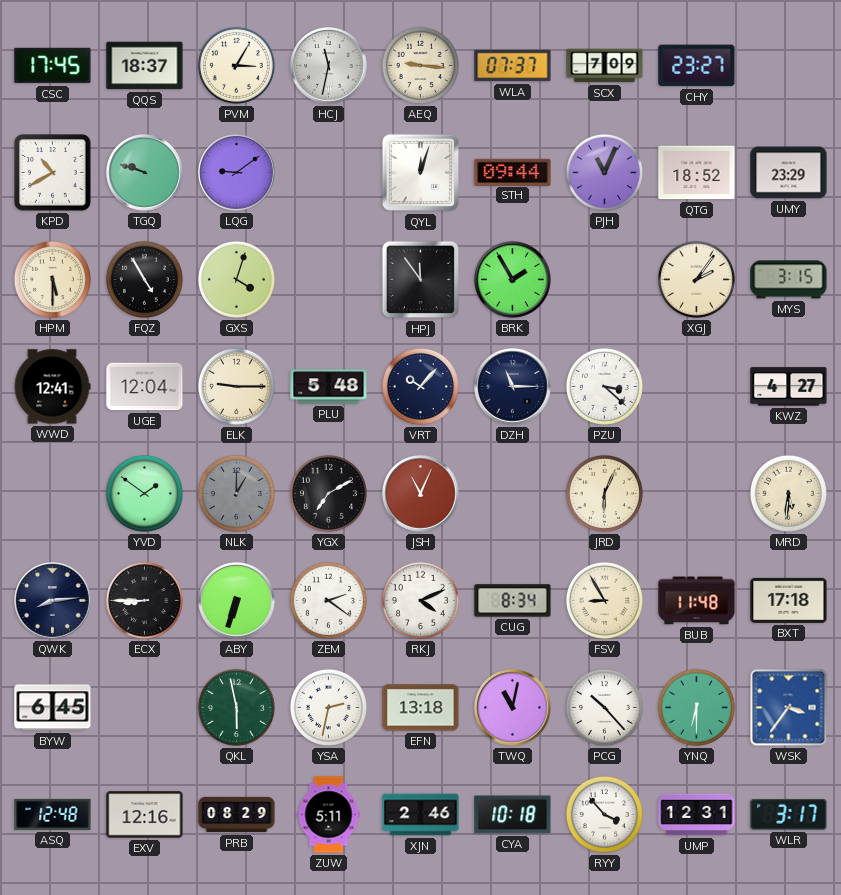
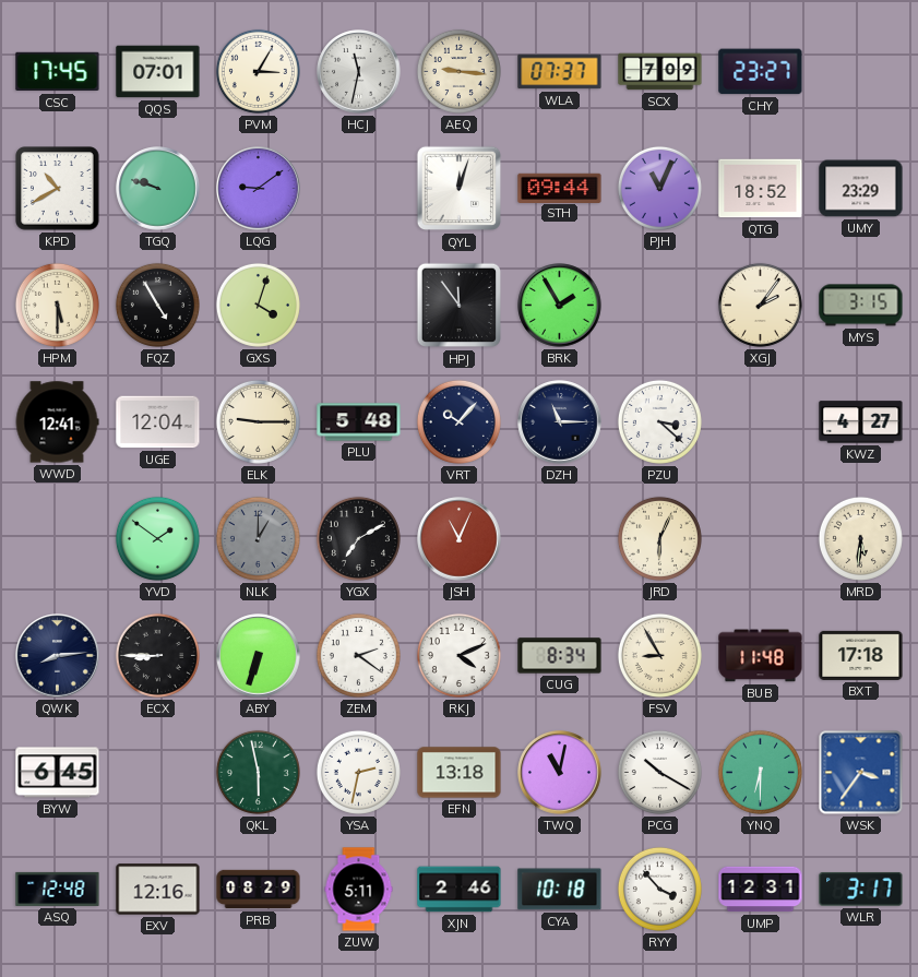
QQS: 18:37 -> 07:01
PCG: 10:23 -> 10:20
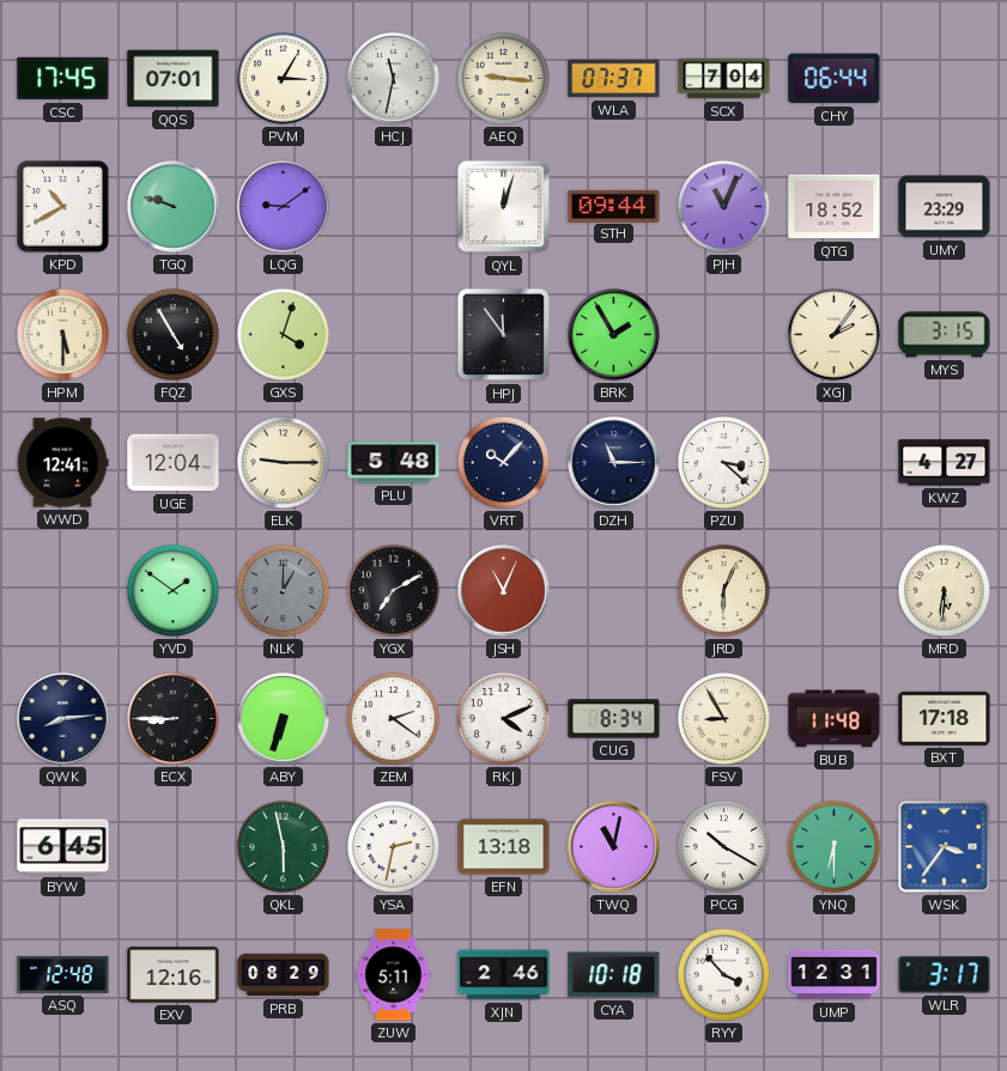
SCX: 7:09 -> 7:04
CHY: 23:27 -> 06:44
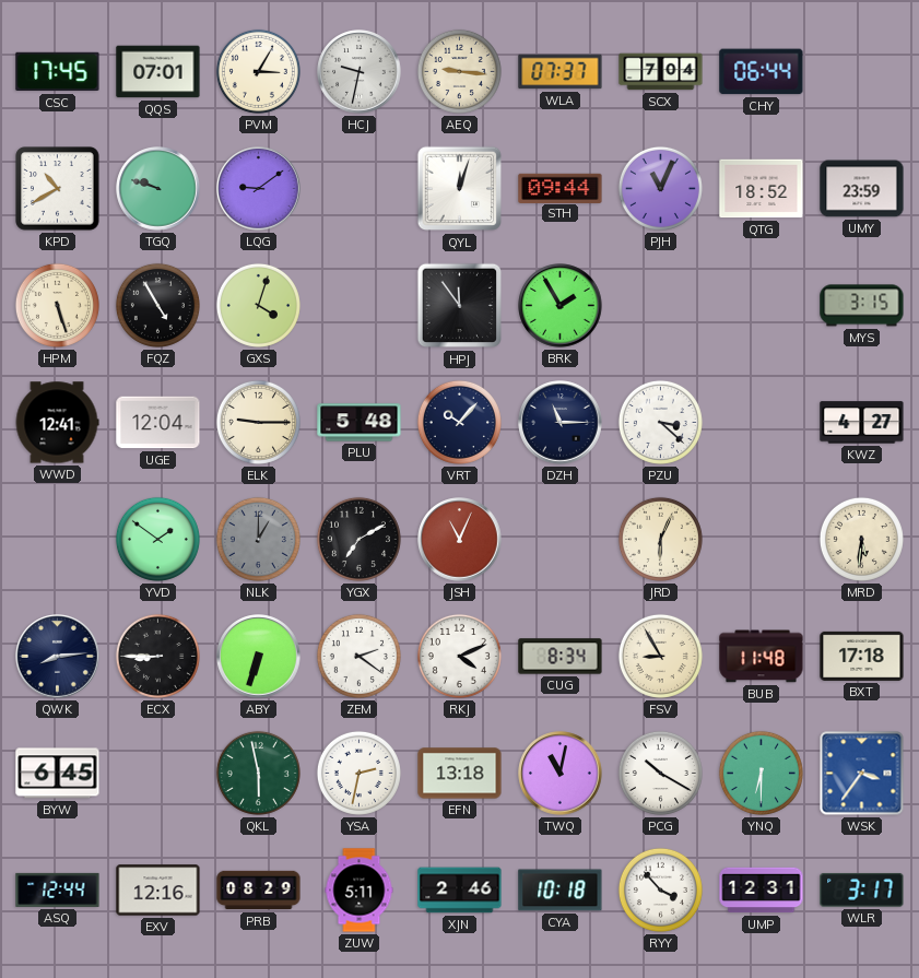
HCJ: 11:32 -> 9:32
UMY: 23:29 -> 23:59
HPM: 5:30 -> 5:27
XGJ: 2:06 -> none
ASQ: 12:48 -> 12:44
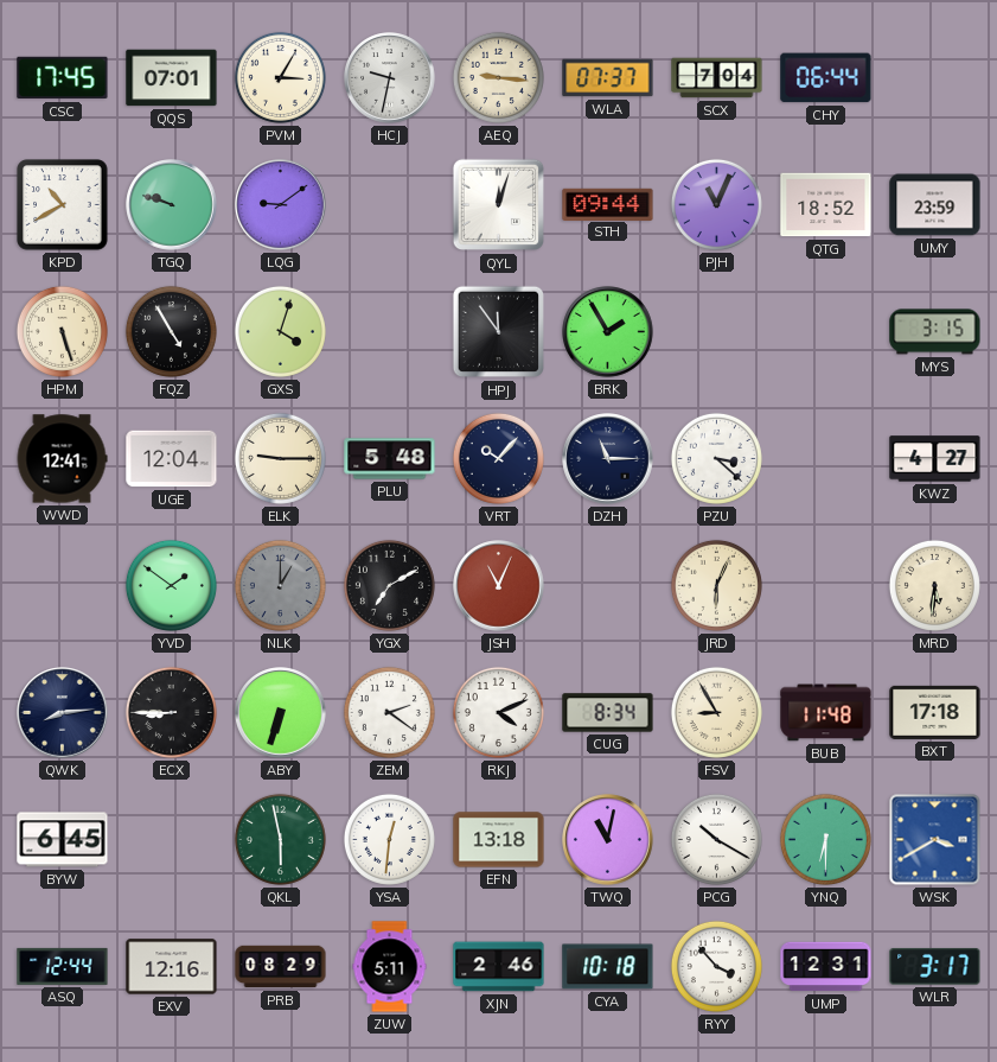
YSA: 2:32 -> 12:31
WSK: 3:36 -> 3:40
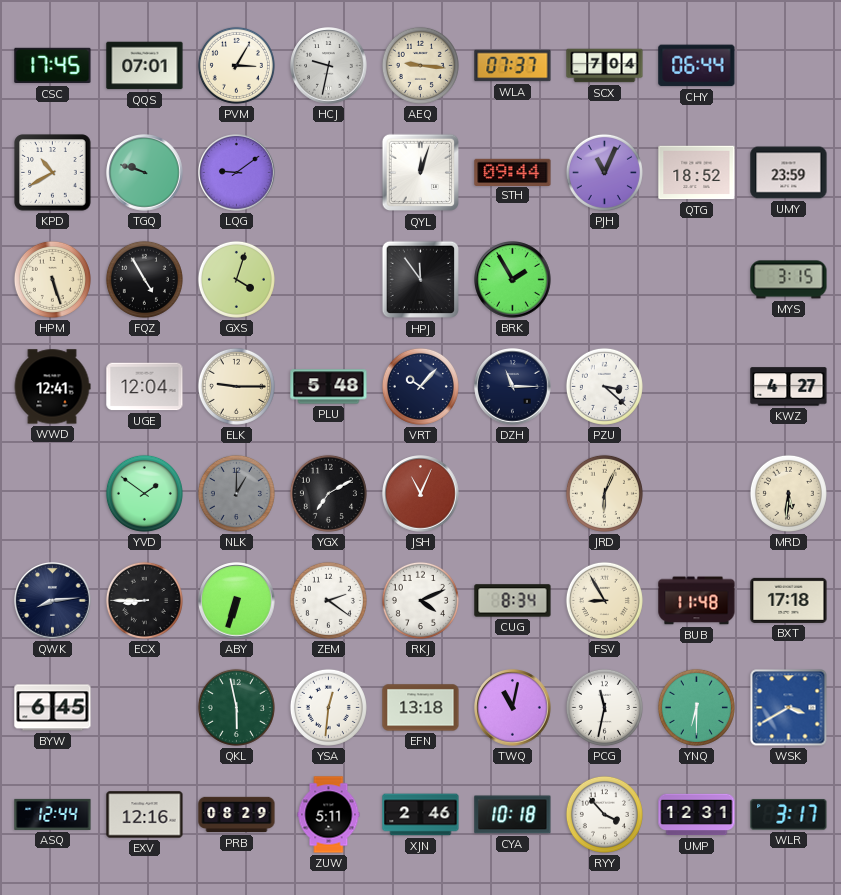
PCG: 10:20 -> 11:32
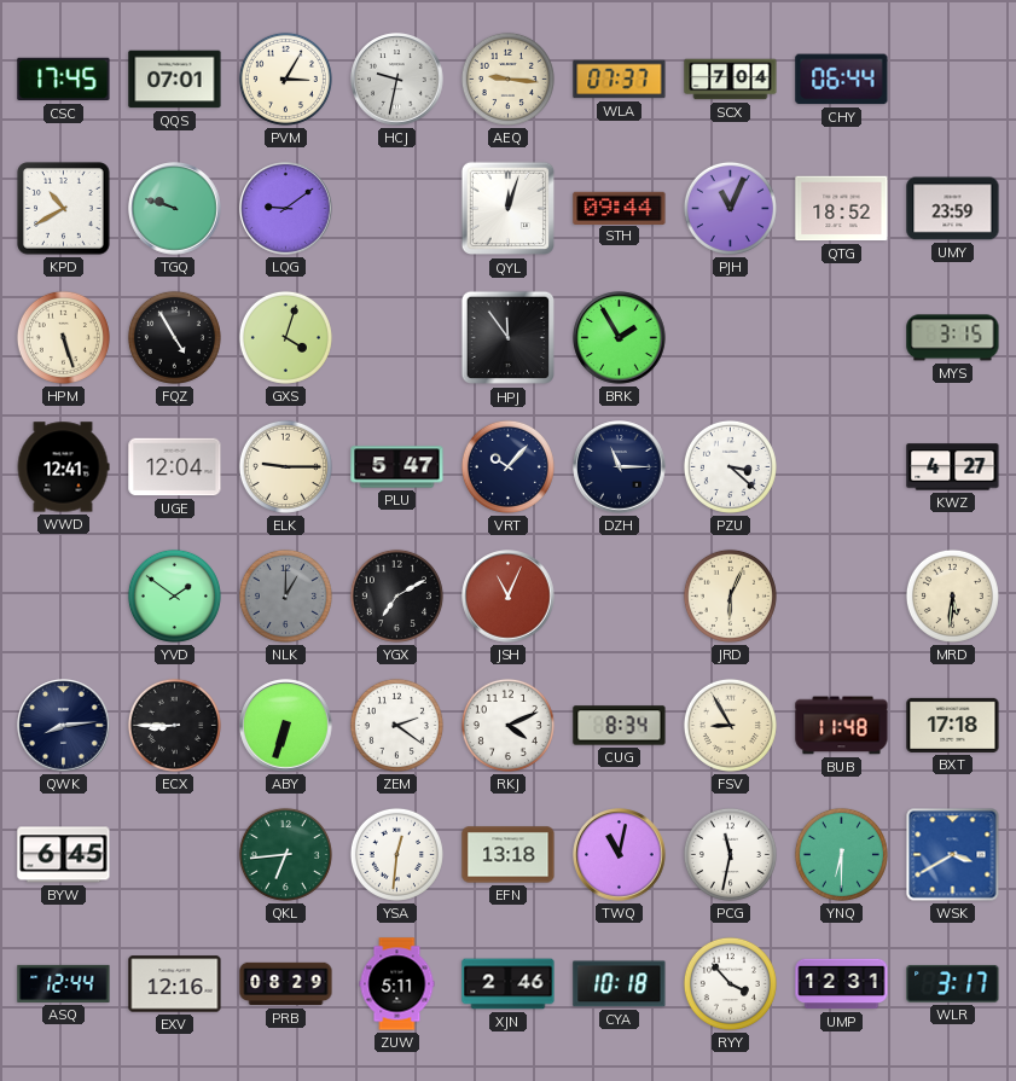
PLU: 5:48 -> 5:47
QKL: 5:58 -> 6:44
